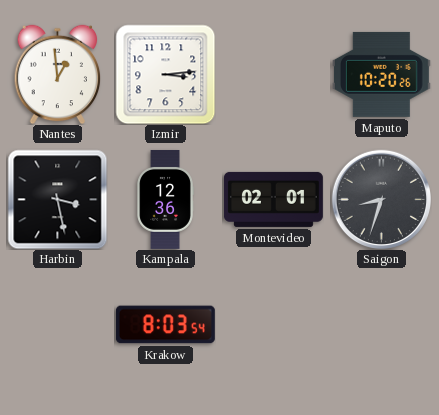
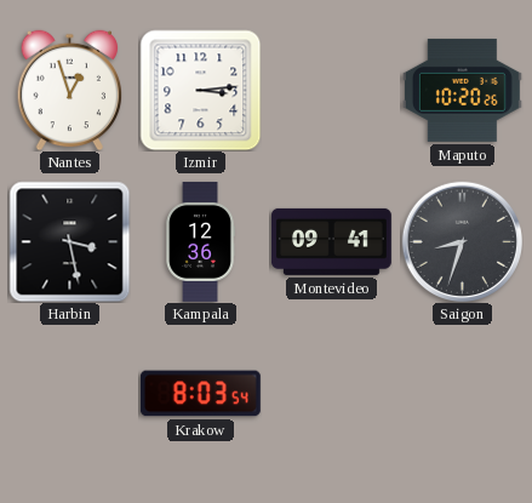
Nantes: 12:59 -> 12:57
Montevideo: 02:01 -> 09:41
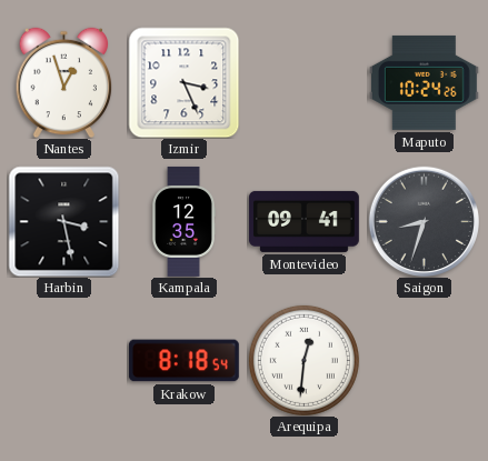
Izmir: 3:14 -> 3:26
Maputo: 10:20 -> 10:24
Kampala: 12:36 -> 12:35
Krakow: 8:03 -> 8:18
Arequipa: none -> 12:31
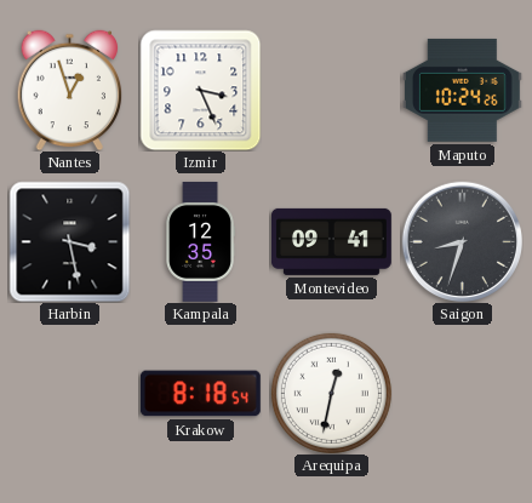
Arequipa: 12:31 -> 12:32
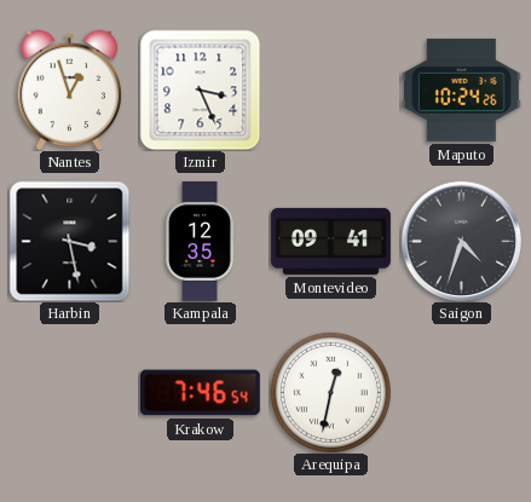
Saigon: 8:33 -> 4:33
Krakow: 8:18 -> 7:46
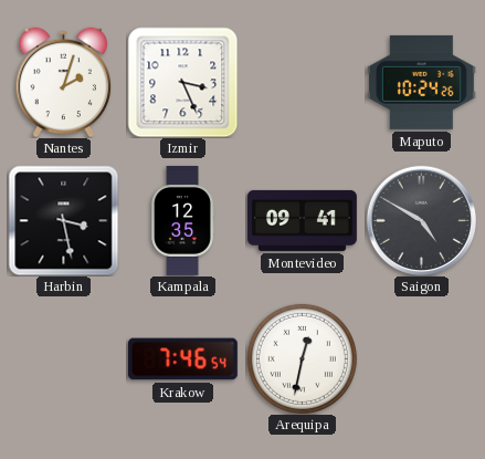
Nantes: 12:57 -> 2:03
Saigon: 4:33 -> 4:50
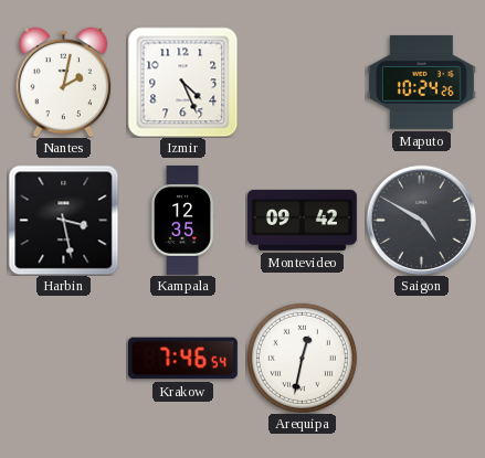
Nantes: 2:03 -> 2:02
Izmir: 3:26 -> 4:26
Montevideo: 09:41 -> 09:42
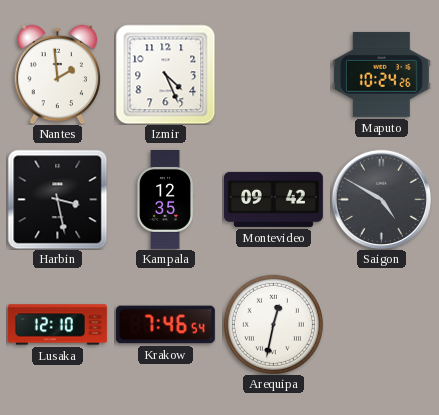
Nantes: 2:02 -> 1:59
Lusaka: none -> 12:10
